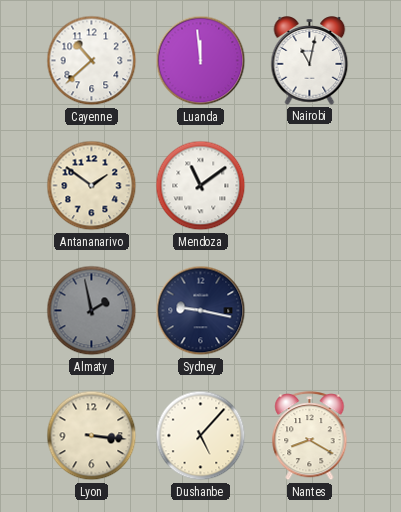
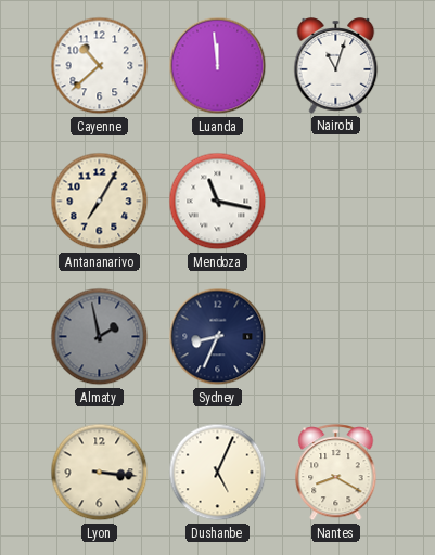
Nairobi: 11:02 -> 11:03
Antananarivo: 1:51 -> 7:05
Mendoza: 11:09 -> 11:17
Sydney: 9:17 -> 8:34
Dushanbe: 5:07 -> 5:04
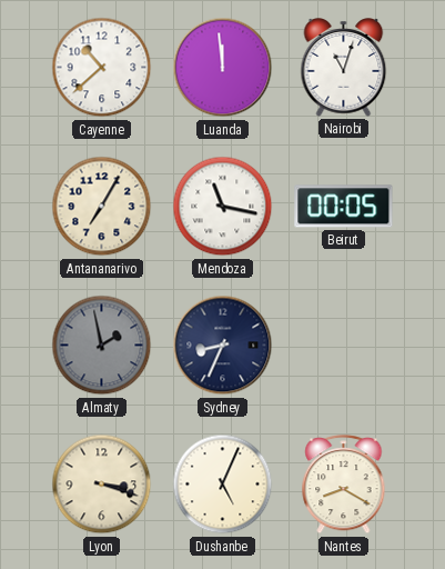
Beirut: none -> 00:05
Lyon: 3:16 -> 3:18
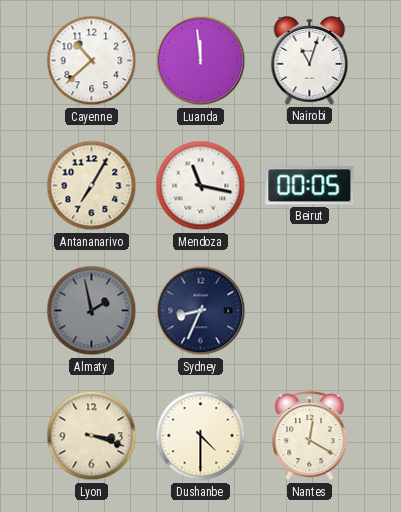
Dushanbe: 5:04 -> 4:30
Nantes: 8:20 -> 12:20
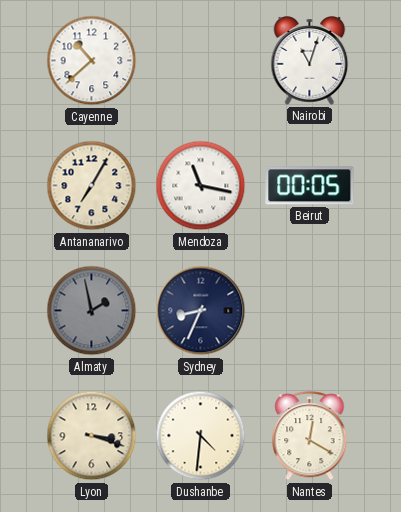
Luanda: 11:59 -> none
Dushanbe: 4:30 -> 4:31
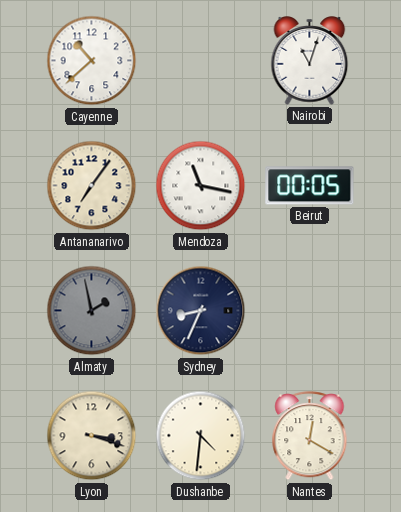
Antananarivo: 7:05 -> 7:06
